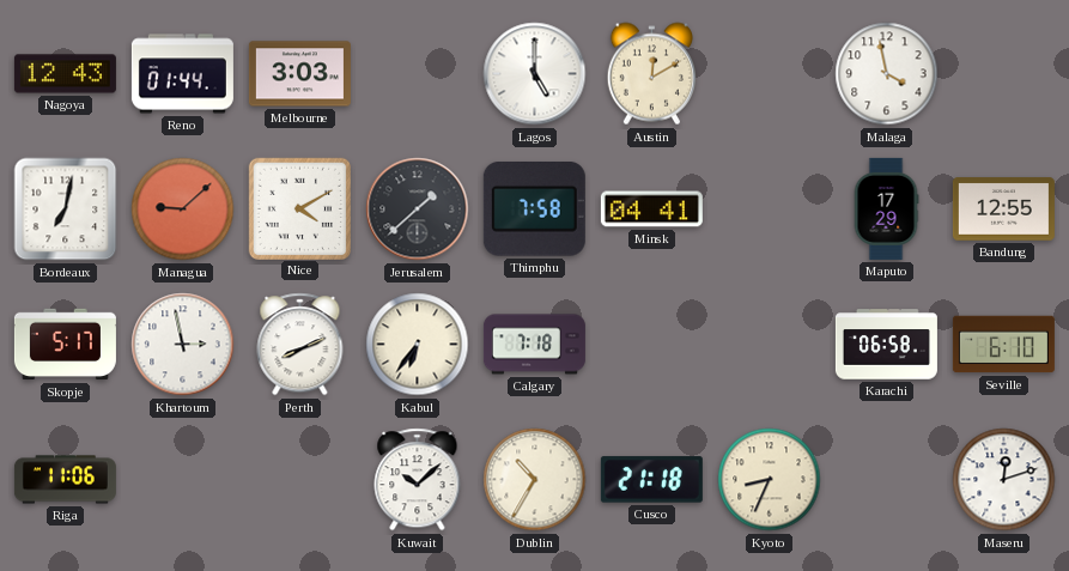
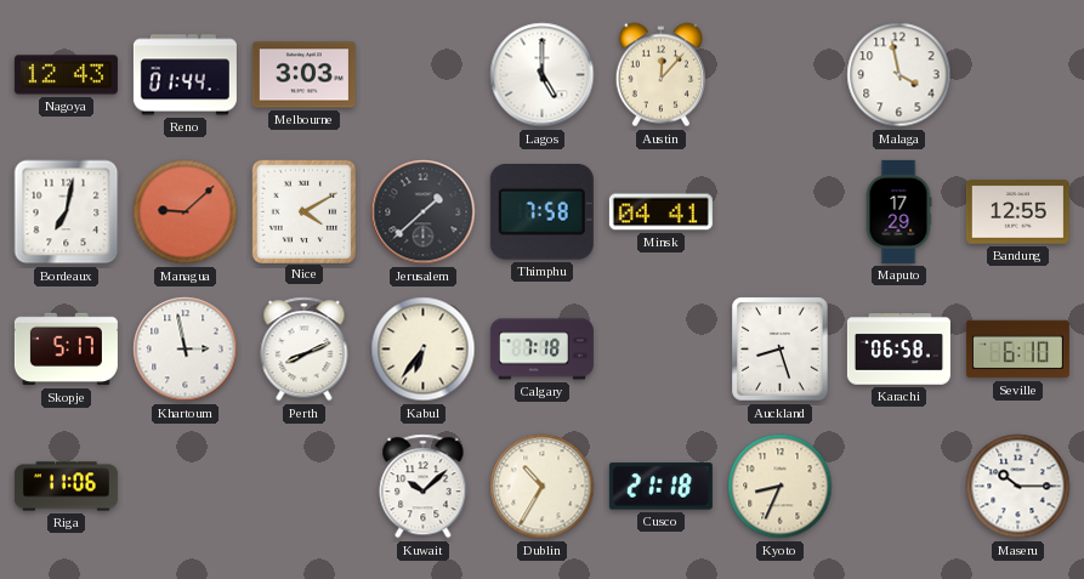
Austin: 12:10 -> 12:07
Auckland: none -> 8:27
Maseru: 12:12 -> 10:15
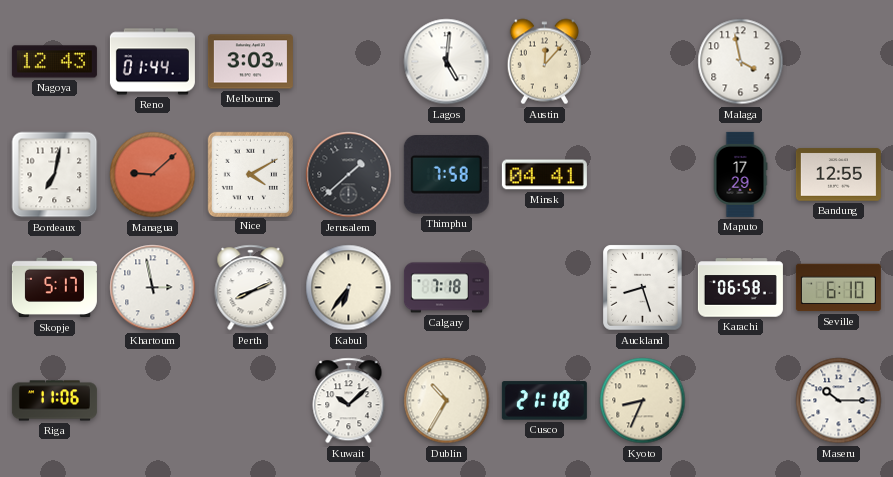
Lagos: 5:00 -> 5:01
